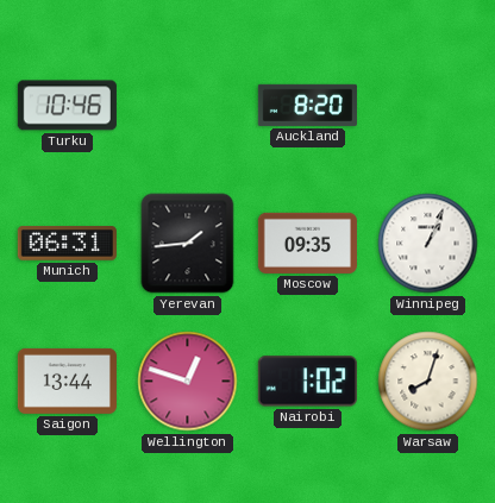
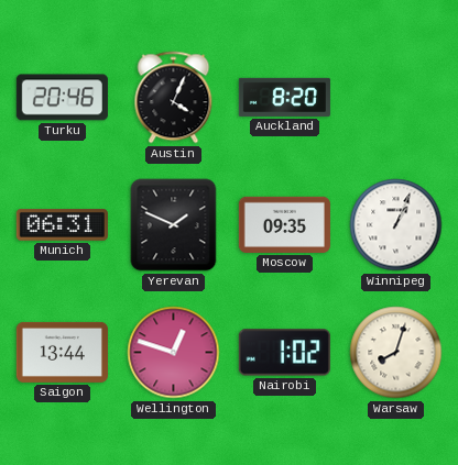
Turku: 10:46 -> 20:46
Austin: none -> 4:04
Yerevan: 1:44 -> 1:49
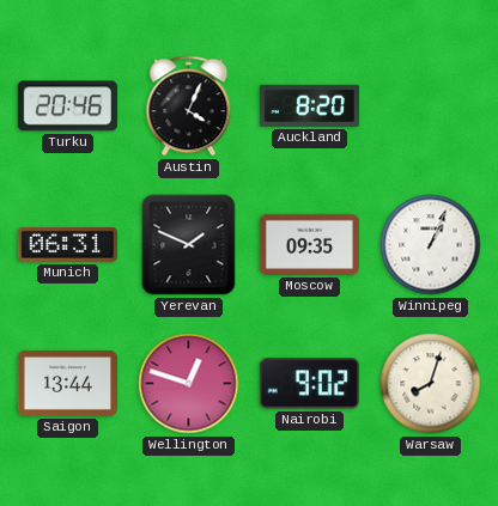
Nairobi: 1:02 -> 9:02
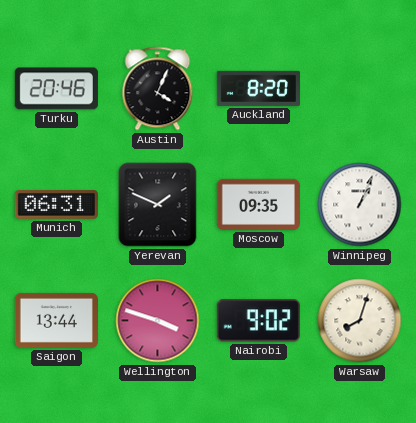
Wellington: 12:48 -> 3:48
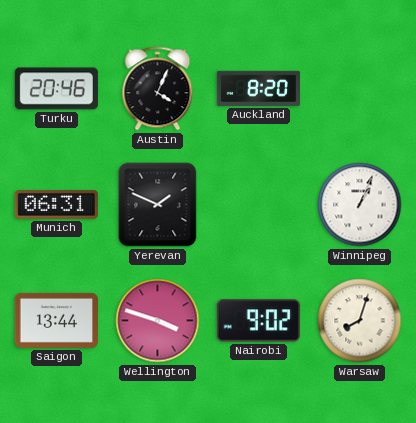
Moscow: 09:35 -> none
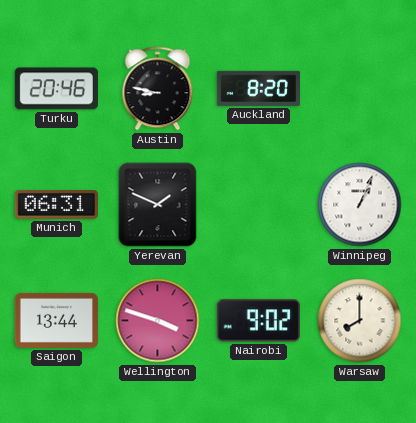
Austin: 4:04 -> 8:47
Warsaw: 8:03 -> 8:00
